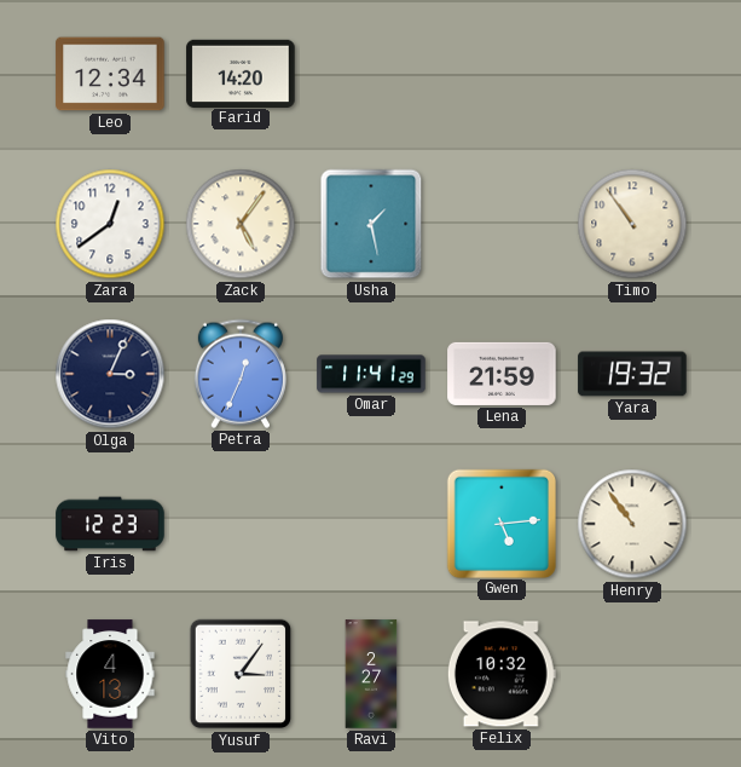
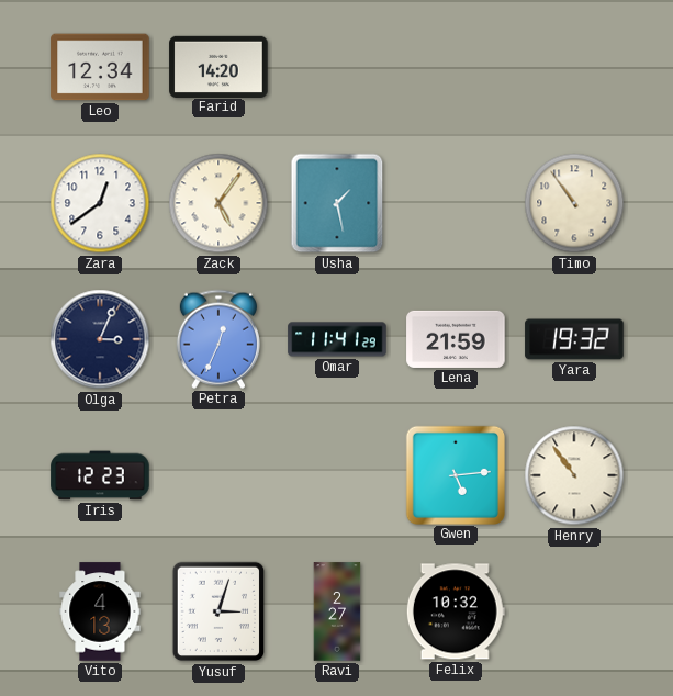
Yusuf: 3:06 -> 3:03
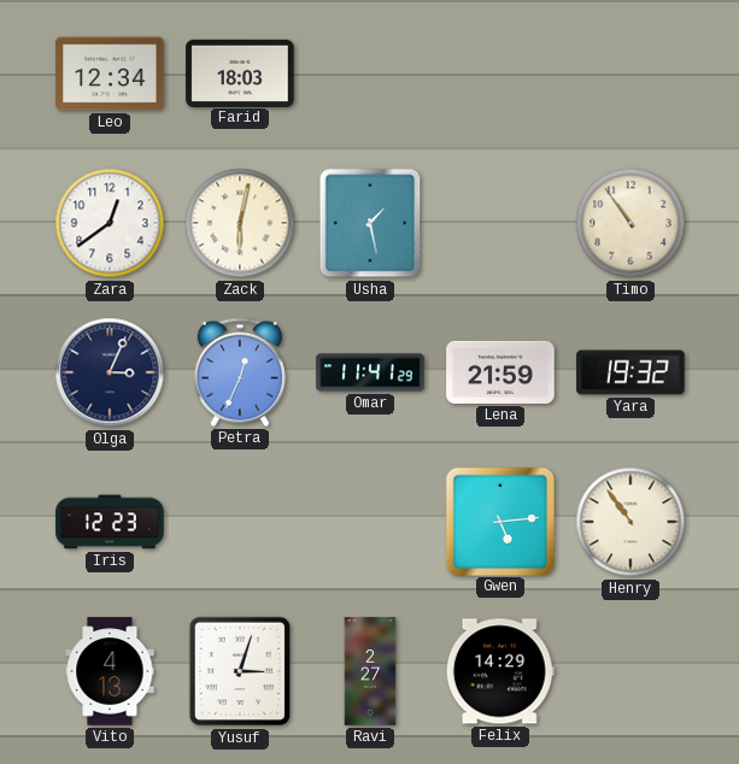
Farid: 14:20 -> 18:03
Zack: 5:06 -> 6:02
Felix: 10:32 -> 14:29
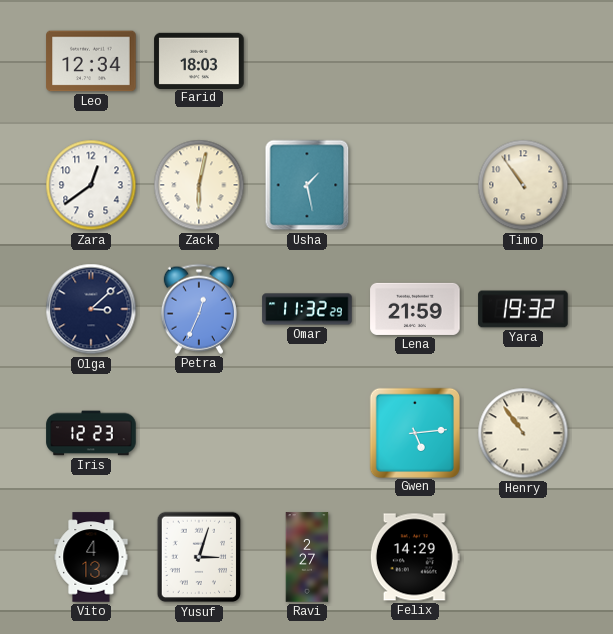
Olga: 3:04 -> 3:08
Omar: 11:41 -> 11:32
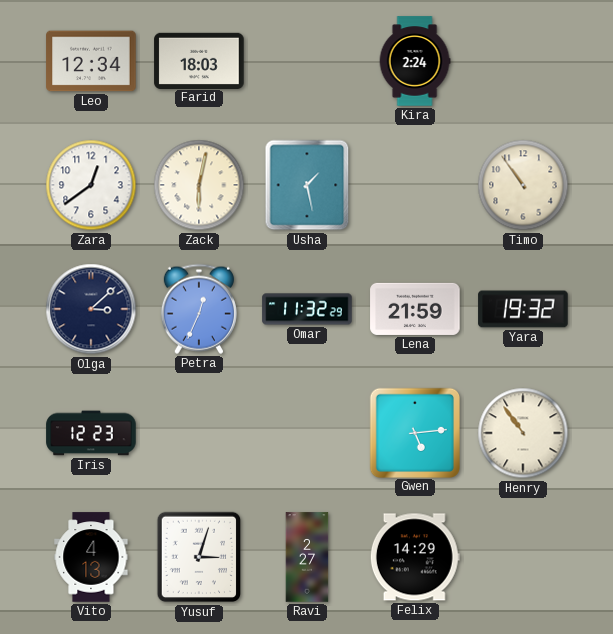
Kira: none -> 2:24
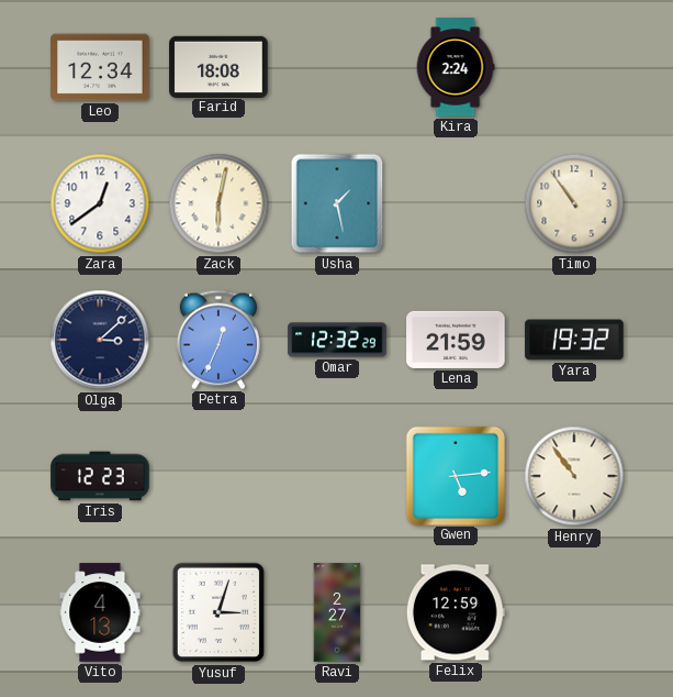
Farid: 18:03 -> 18:08
Omar: 11:32 -> 12:32
Felix: 14:29 -> 12:59
